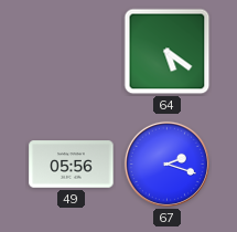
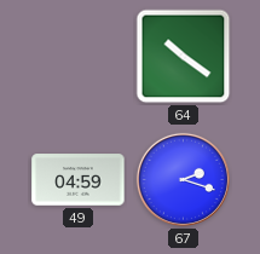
64: 5:21 -> 10:21
49: 05:56 -> 04:59
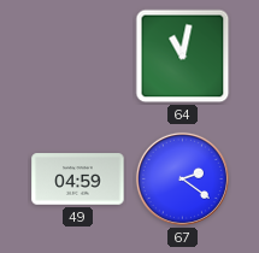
64: 10:21 -> 11:02
67: 2:18 -> 2:21
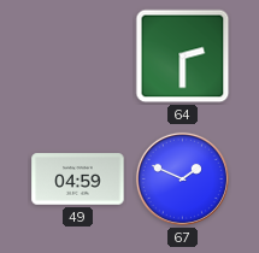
64: 11:02 -> 2:30
67: 2:21 -> 1:49
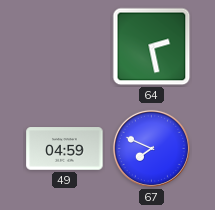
64: 2:30 -> 2:28
67: 1:49 -> 7:49
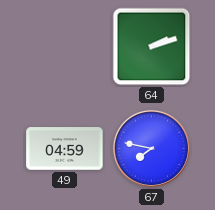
64: 2:28 -> 2:12
67: 7:49 -> 7:47
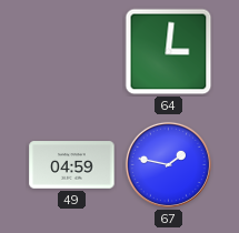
64: 2:12 -> 3:01
67: 7:47 -> 1:47
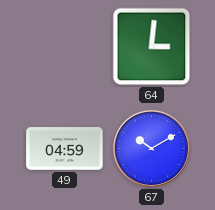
67: 1:47 -> 10:10
